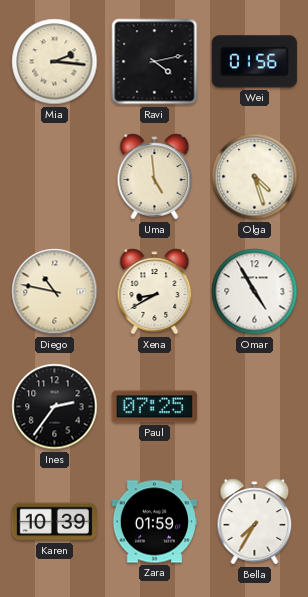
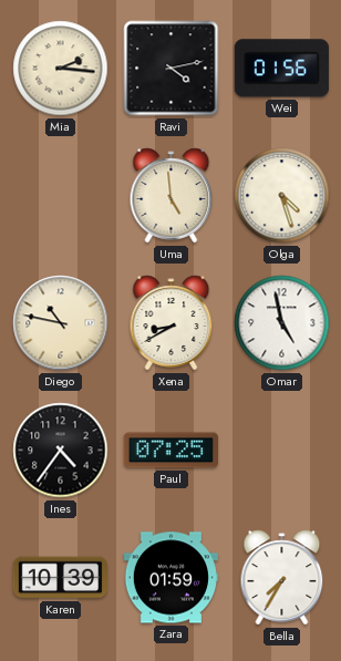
Omar: 4:55 -> 4:58
Ines: 2:36 -> 4:36
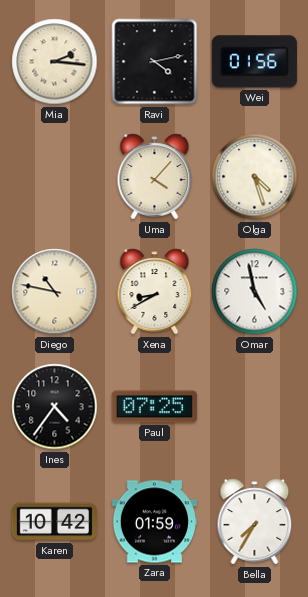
Uma: 4:59 -> 4:07
Karen: 10:39 -> 10:42
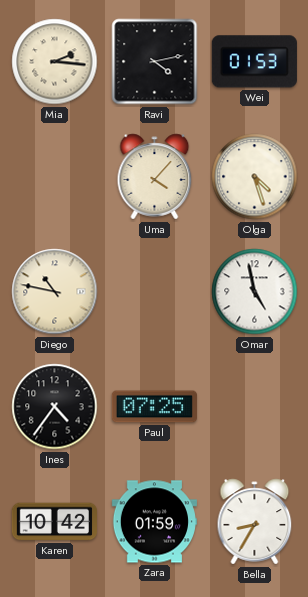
Wei: 01:56 -> 01:53
Xena: 8:40 -> none
Bella: 7:35 -> 8:35
